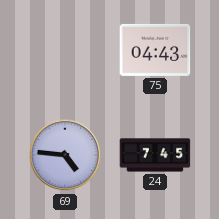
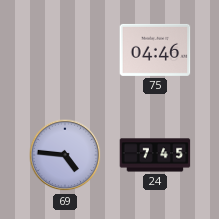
75: 04:43 -> 04:46
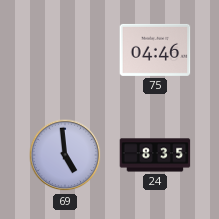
69: 4:46 -> 4:59
24: 7:45 -> 8:35
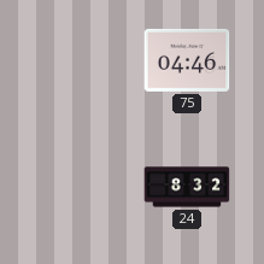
69: 4:59 -> none
24: 8:35 -> 8:32
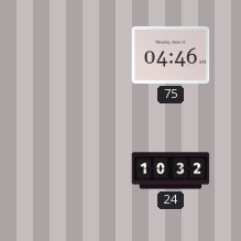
24: 8:32 -> 10:32
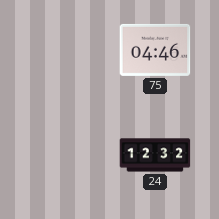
24: 10:32 -> 12:32
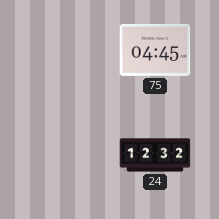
75: 04:46 -> 04:45
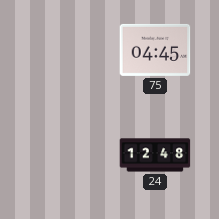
24: 12:32 -> 12:48
